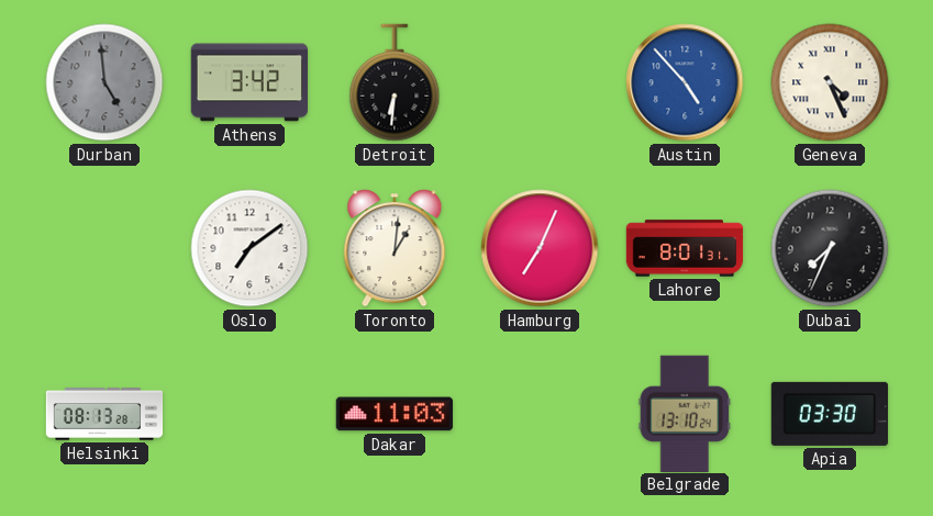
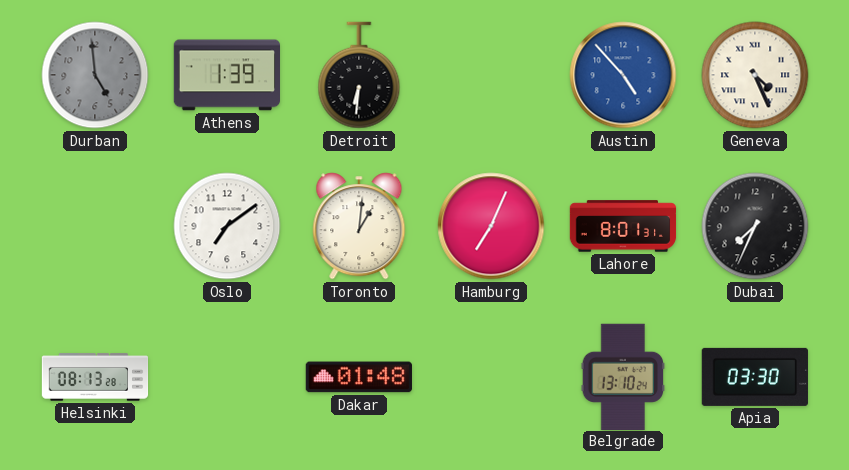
Athens: 3:42 -> 1:39
Dakar: 11:03 -> 01:48
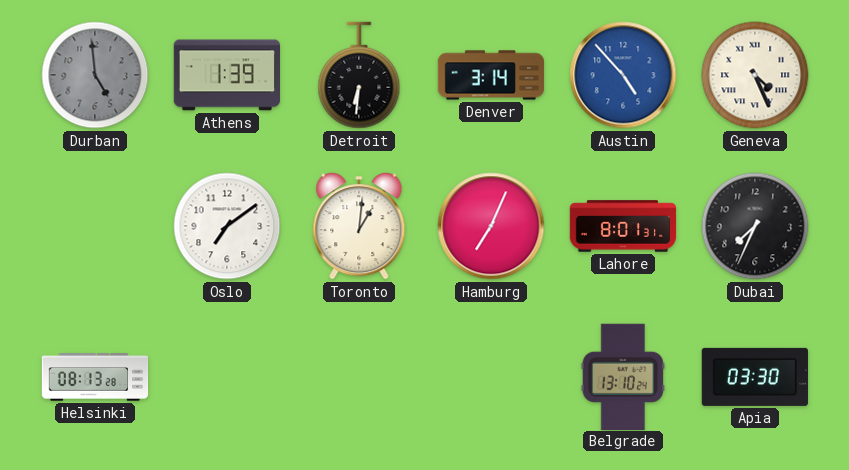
Denver: none -> 3:14
Dakar: 01:48 -> none
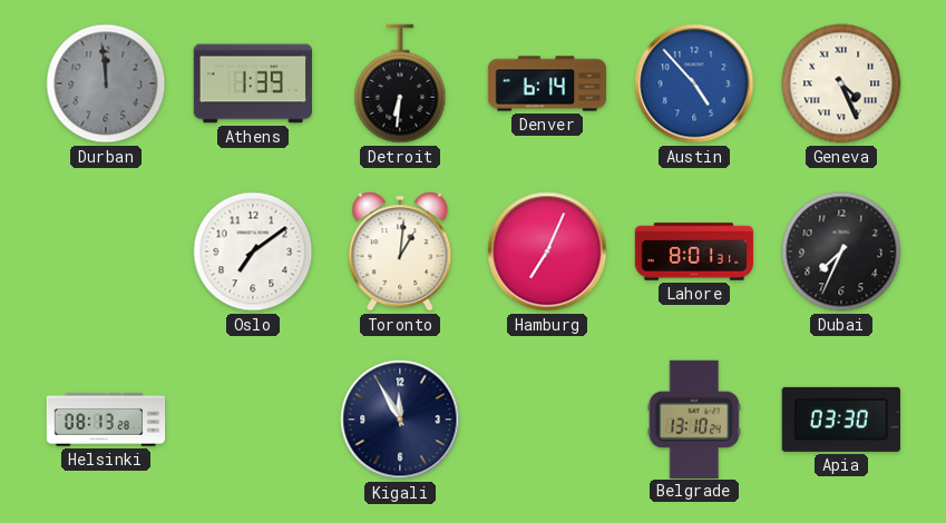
Durban: 4:59 -> 11:59
Denver: 3:14 -> 6:14
Kigali: none -> 11:55
